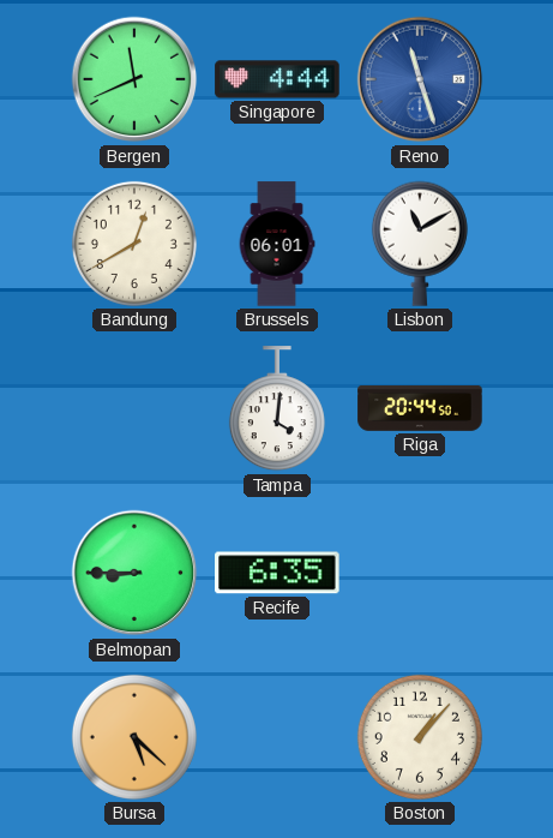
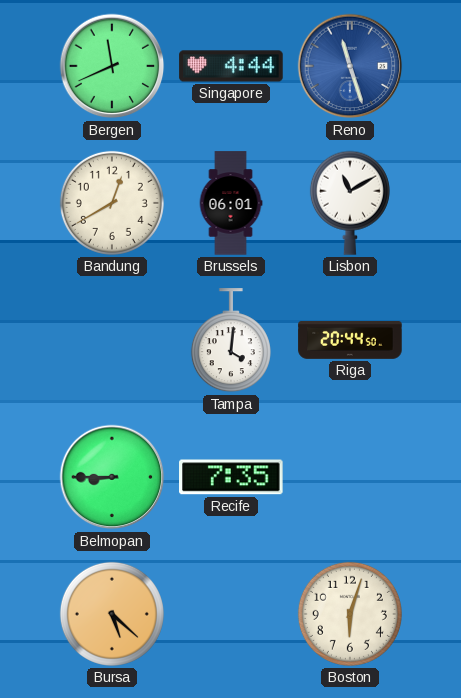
Recife: 6:35 -> 7:35
Boston: 1:07 -> 6:03
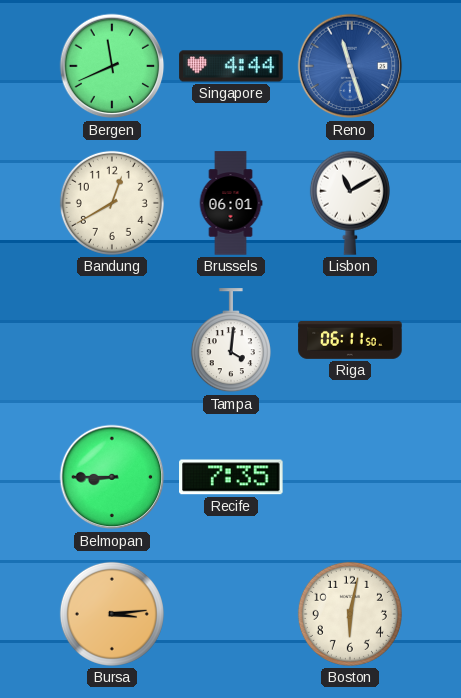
Riga: 20:44 -> 06:11
Bursa: 5:22 -> 3:14
Boston: 6:03 -> 6:02
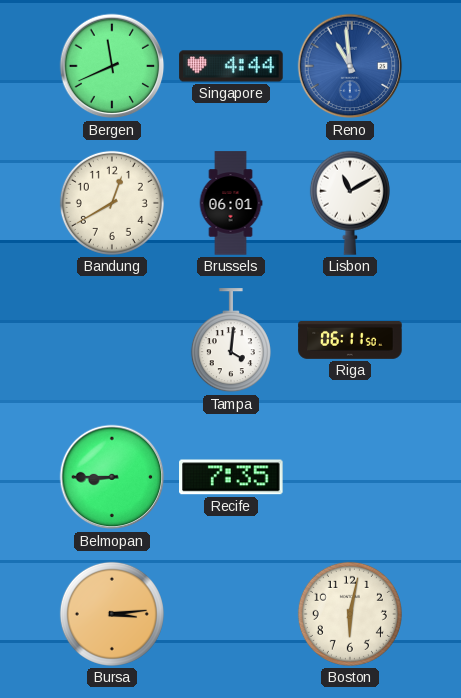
Reno: 11:27 -> 10:59
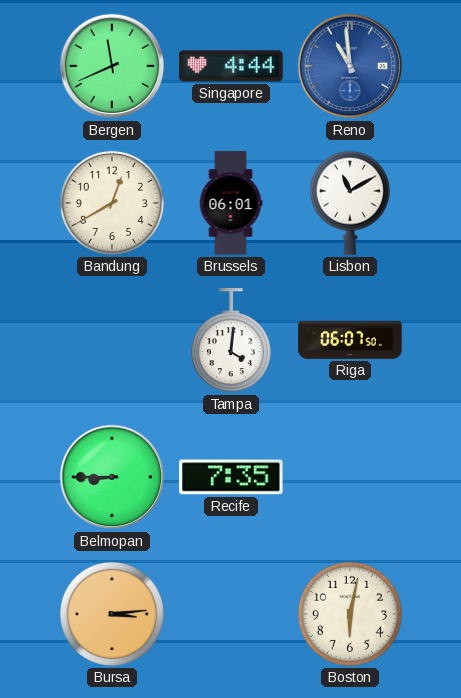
Riga: 06:11 -> 06:07
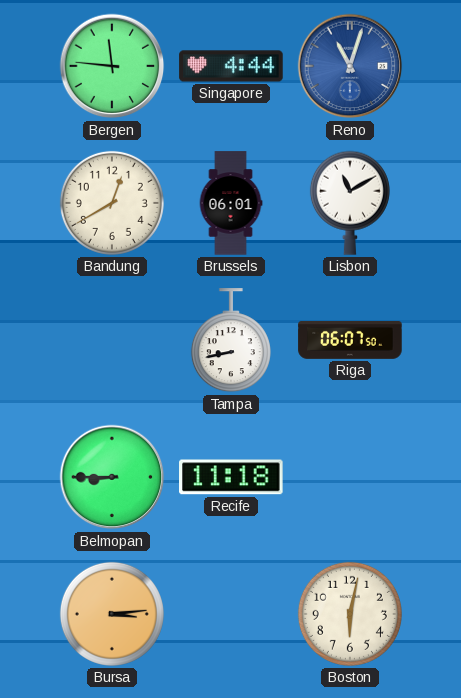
Bergen: 11:41 -> 11:46
Reno: 10:59 -> 11:03
Tampa: 4:01 -> 8:43
Recife: 7:35 -> 11:18
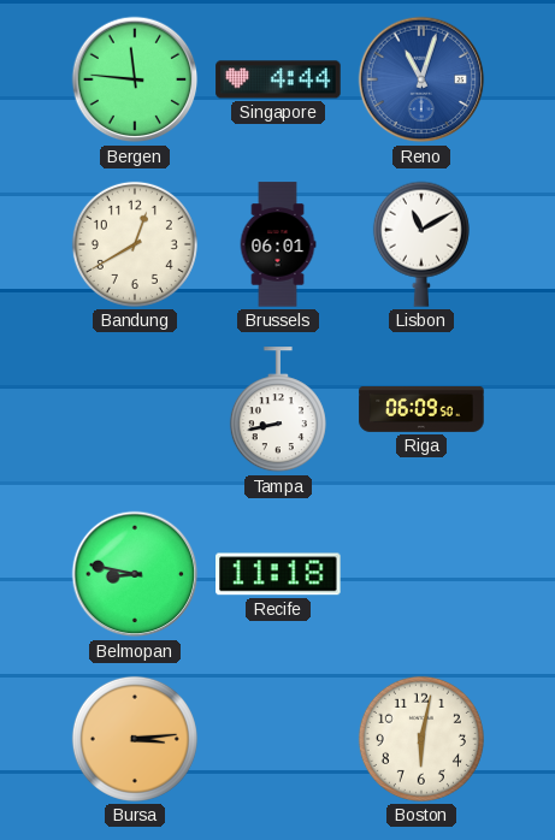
Riga: 06:07 -> 06:09
Belmopan: 8:45 -> 8:47
